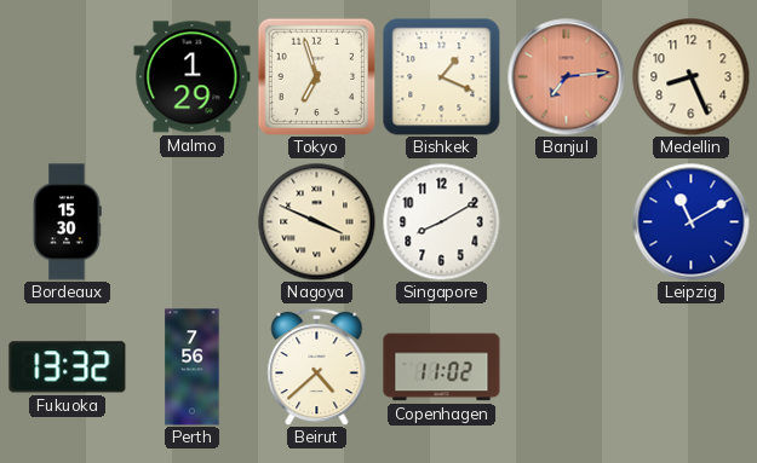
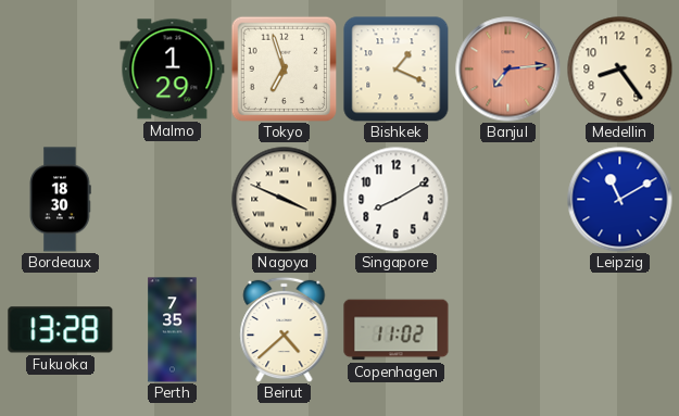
Medellin: 8:26 -> 8:24
Bordeaux: 15:30 -> 18:30
Fukuoka: 13:32 -> 13:28
Perth: 7:56 -> 7:35
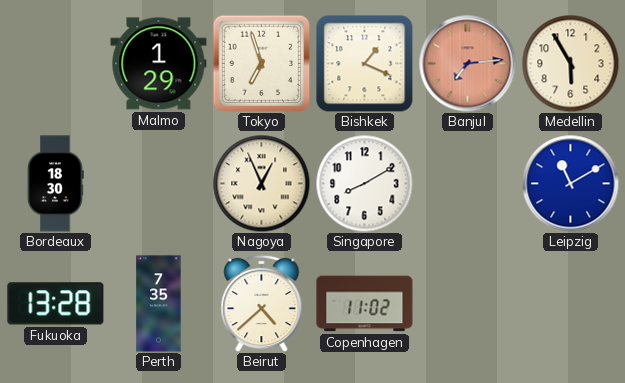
Medellin: 8:24 -> 5:55
Nagoya: 3:49 -> 12:56
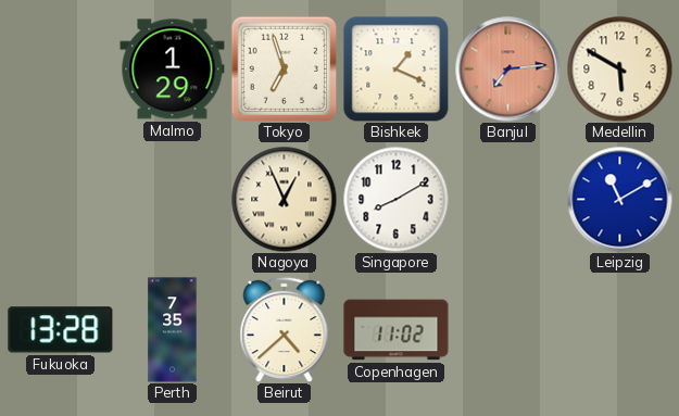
Medellin: 5:55 -> 5:50
Bordeaux: 18:30 -> none
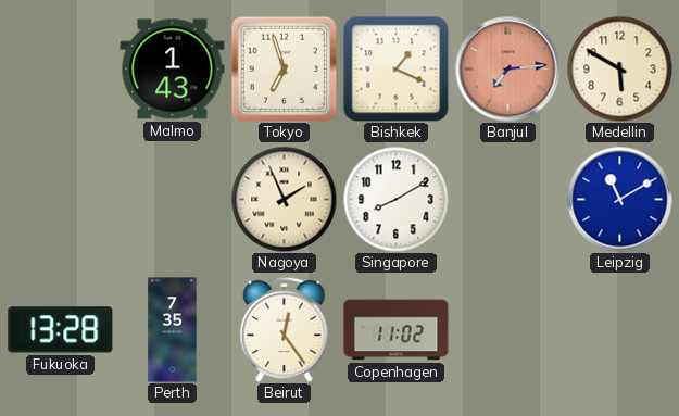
Malmo: 1:29 -> 1:43
Nagoya: 12:56 -> 1:56
Beirut: 4:38 -> 12:24
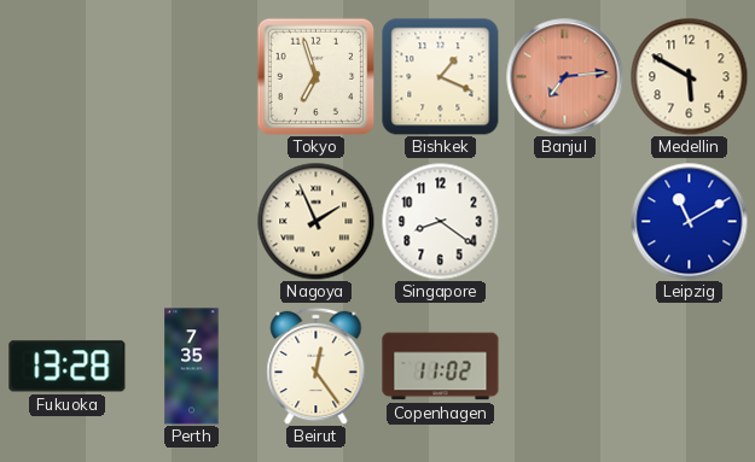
Malmo: 1:43 -> none
Singapore: 8:10 -> 8:21
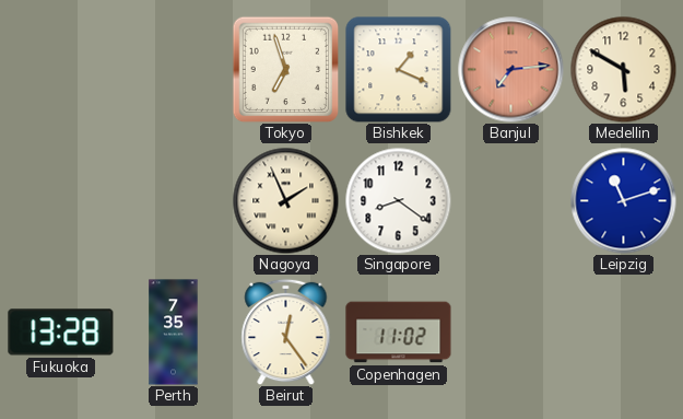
Leipzig: 11:10 -> 11:12
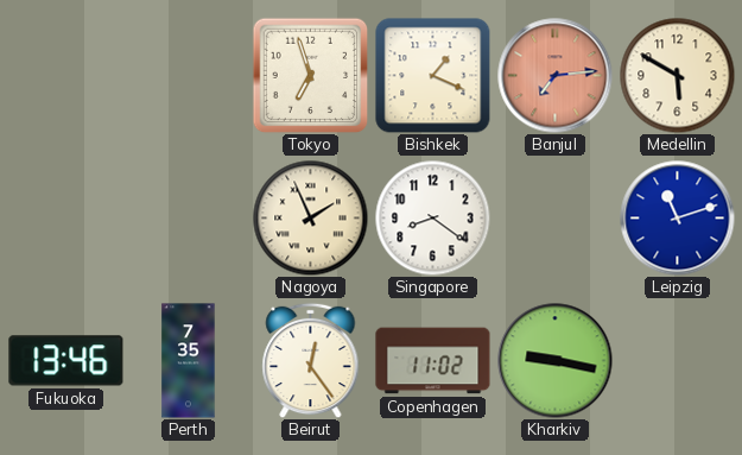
Fukuoka: 13:28 -> 13:46
Kharkiv: none -> 9:17
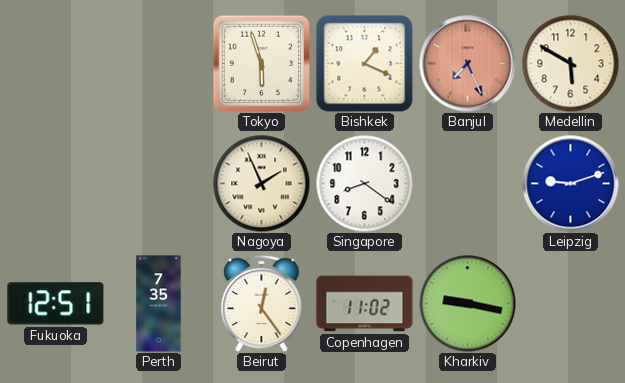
Tokyo: 6:57 -> 5:57
Banjul: 7:14 -> 7:26
Leipzig: 11:12 -> 9:12
Fukuoka: 13:46 -> 12:51
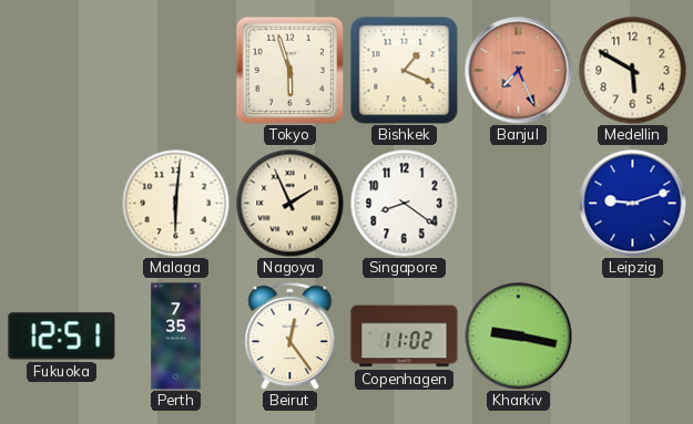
Malaga: none -> 6:01
